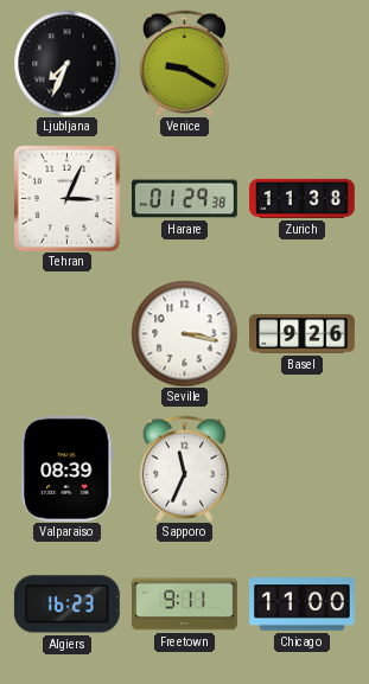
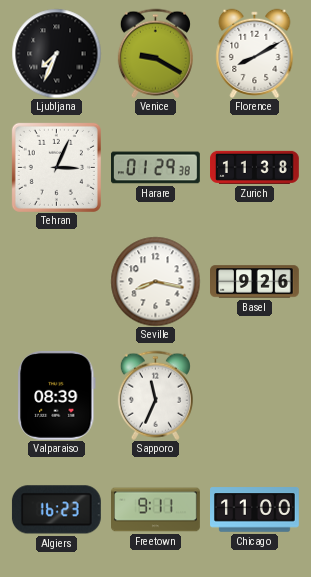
Florence: none -> 8:10
Seville: 3:17 -> 8:17
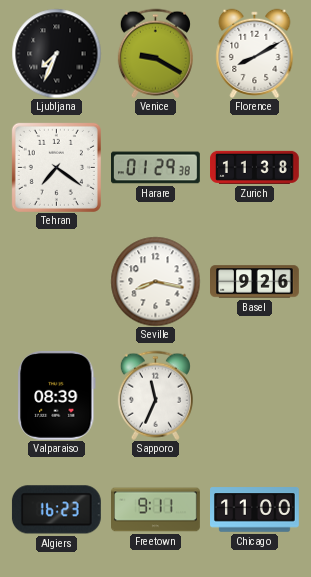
Tehran: 3:04 -> 7:21
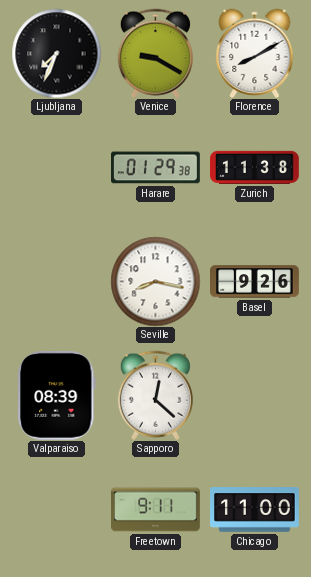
Tehran: 7:21 -> none
Sapporo: 11:34 -> 12:22
Algiers: 16:23 -> none
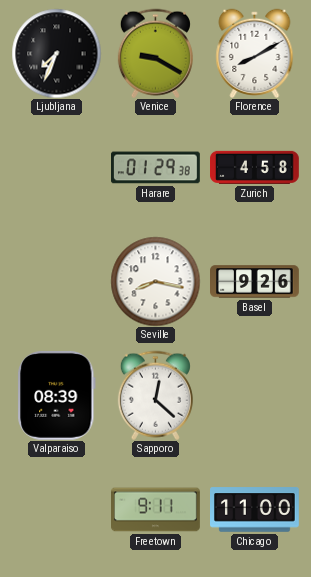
Zurich: 11:38 -> 4:58
